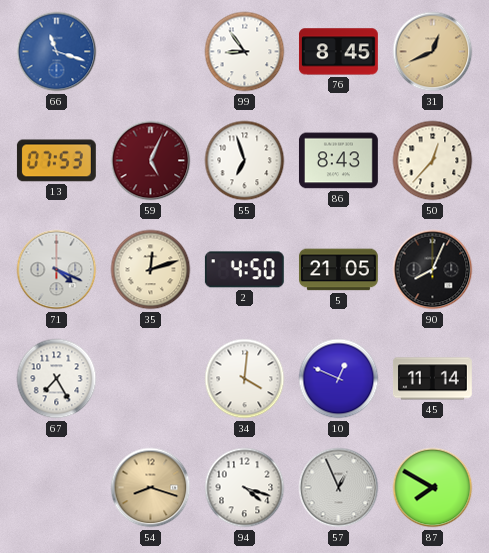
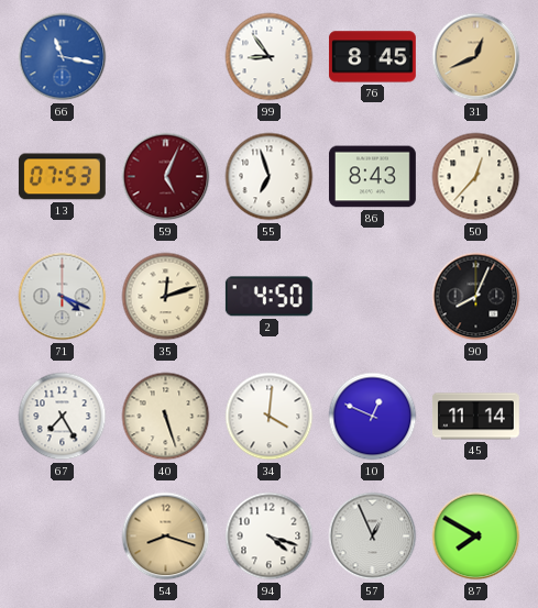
66: 11:18 -> 11:17
5: 21:05 -> none
40: none -> 5:27
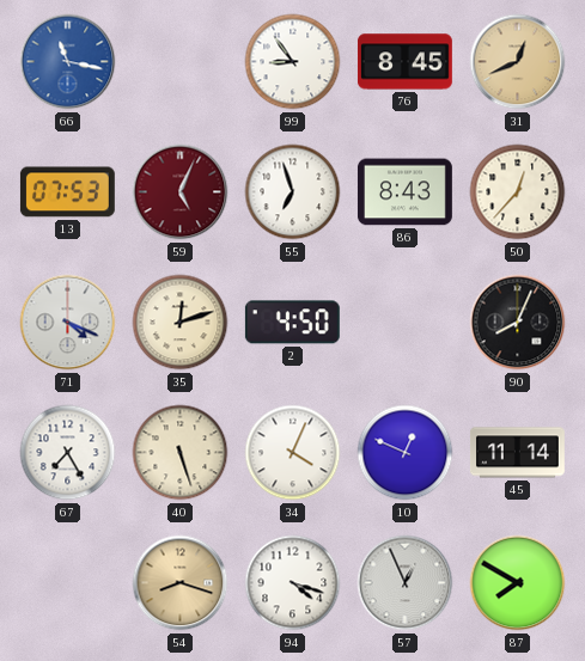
34: 4:01 -> 4:04
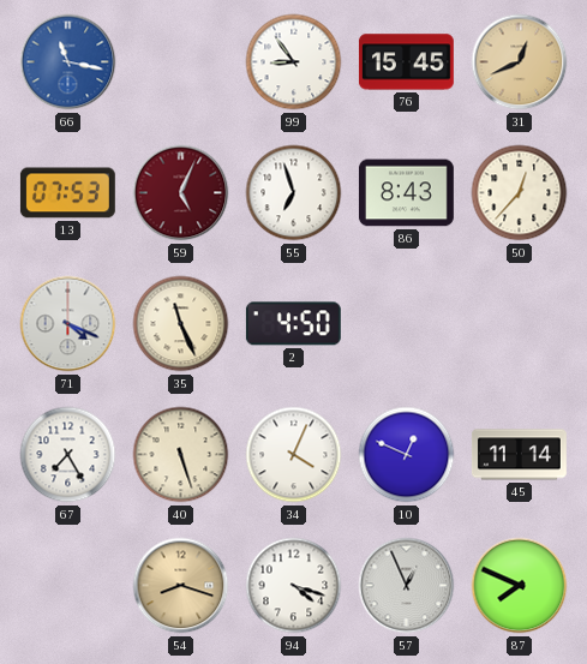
76: 8:45 -> 15:45
35: 12:12 -> 11:26
90: 8:04 -> none
87: 7:50 -> 7:49
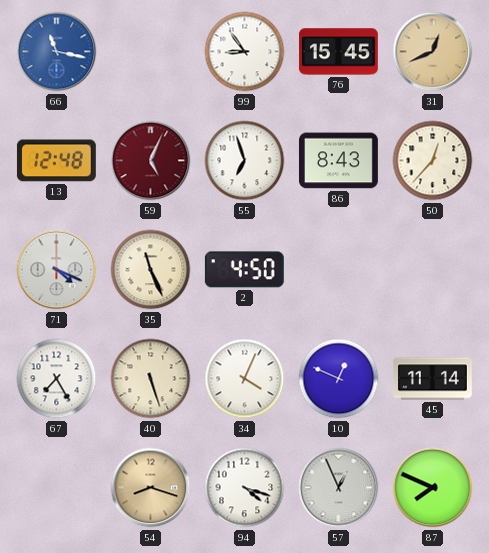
13: 07:53 -> 12:48
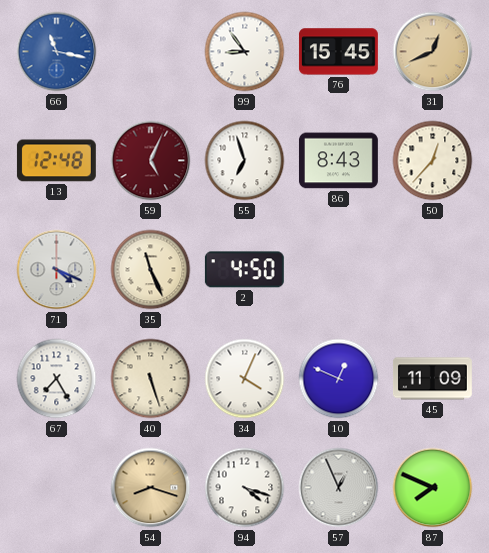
45: 11:14 -> 11:09
